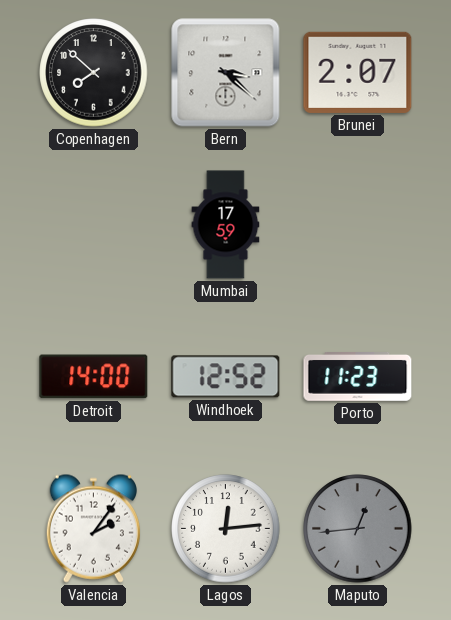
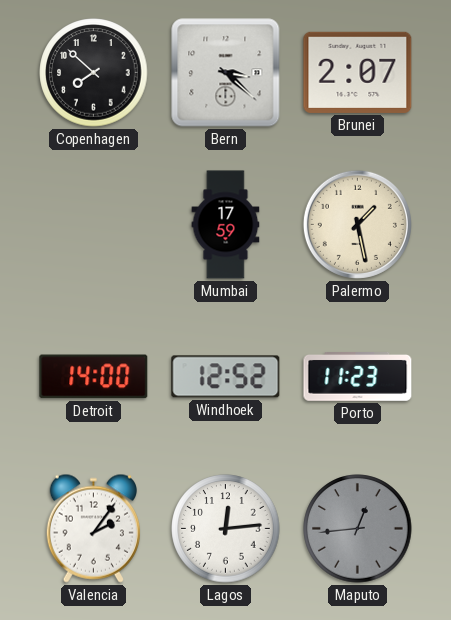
Palermo: none -> 1:28
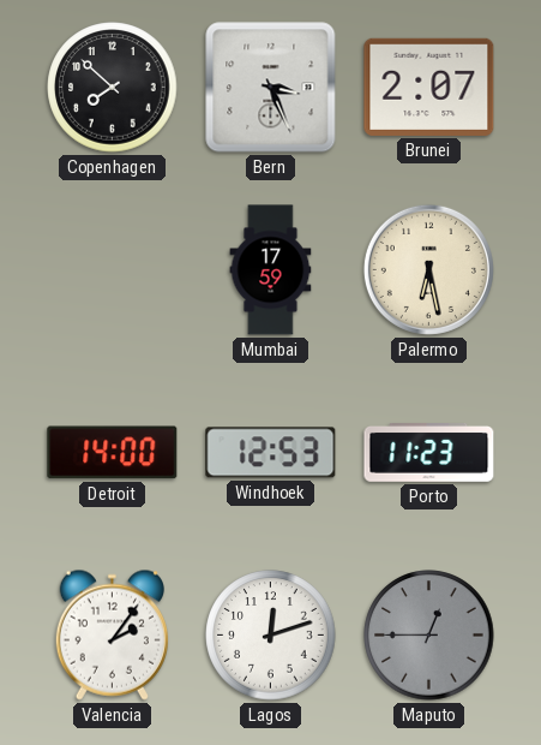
Bern: 3:22 -> 3:26
Palermo: 1:28 -> 6:28
Windhoek: 12:52 -> 12:53
Lagos: 12:14 -> 12:12
Maputo: 12:44 -> 12:45
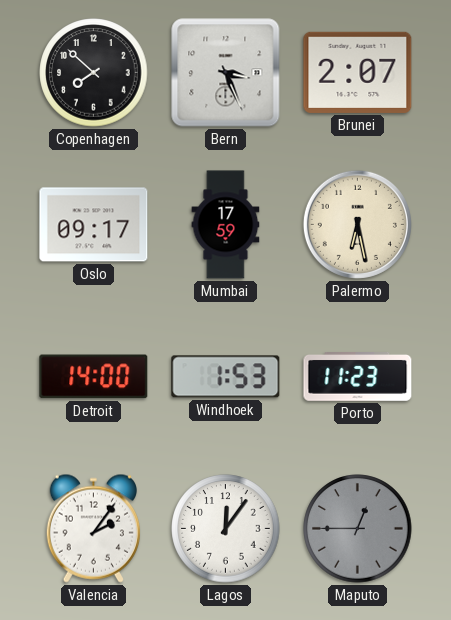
Oslo: none -> 09:17
Windhoek: 12:53 -> 1:53
Lagos: 12:12 -> 12:06
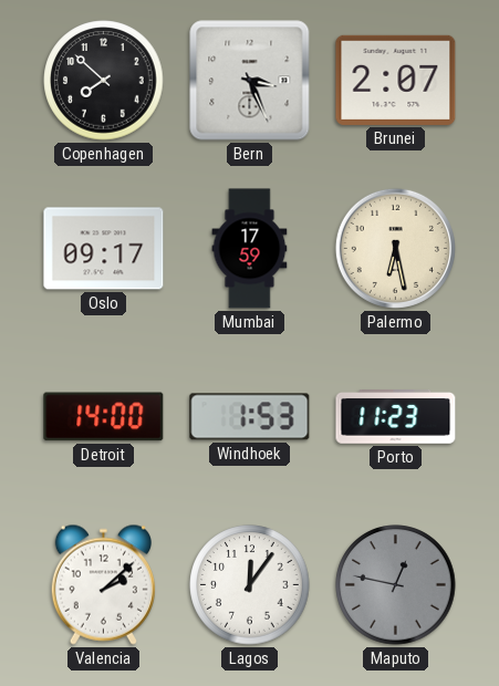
Valencia: 2:06 -> 2:08
Maputo: 12:45 -> 12:47
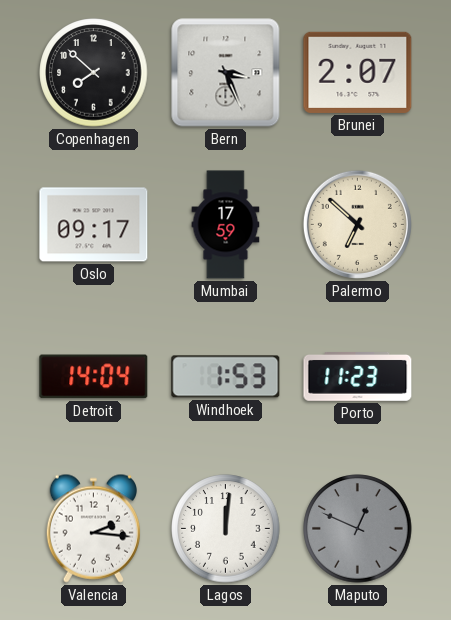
Palermo: 6:28 -> 6:52
Detroit: 14:00 -> 14:04
Valencia: 2:08 -> 2:16
Lagos: 12:06 -> 12:01
Maputo: 12:47 -> 12:49
